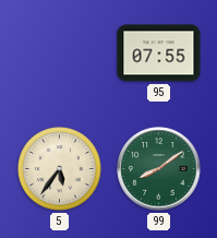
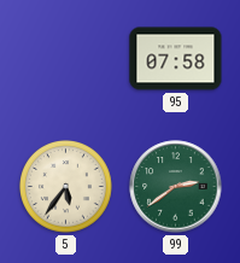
95: 07:55 -> 07:58
99: 8:09 -> 2:39
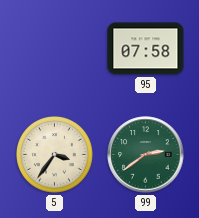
5: 5:36 -> 3:36
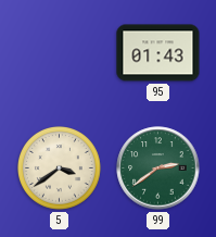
95: 07:58 -> 01:43
5: 3:36 -> 3:39
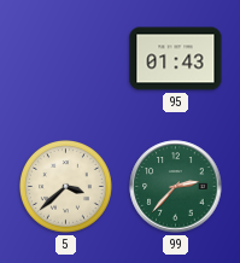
5: 3:39 -> 3:38
99: 2:39 -> 2:37
